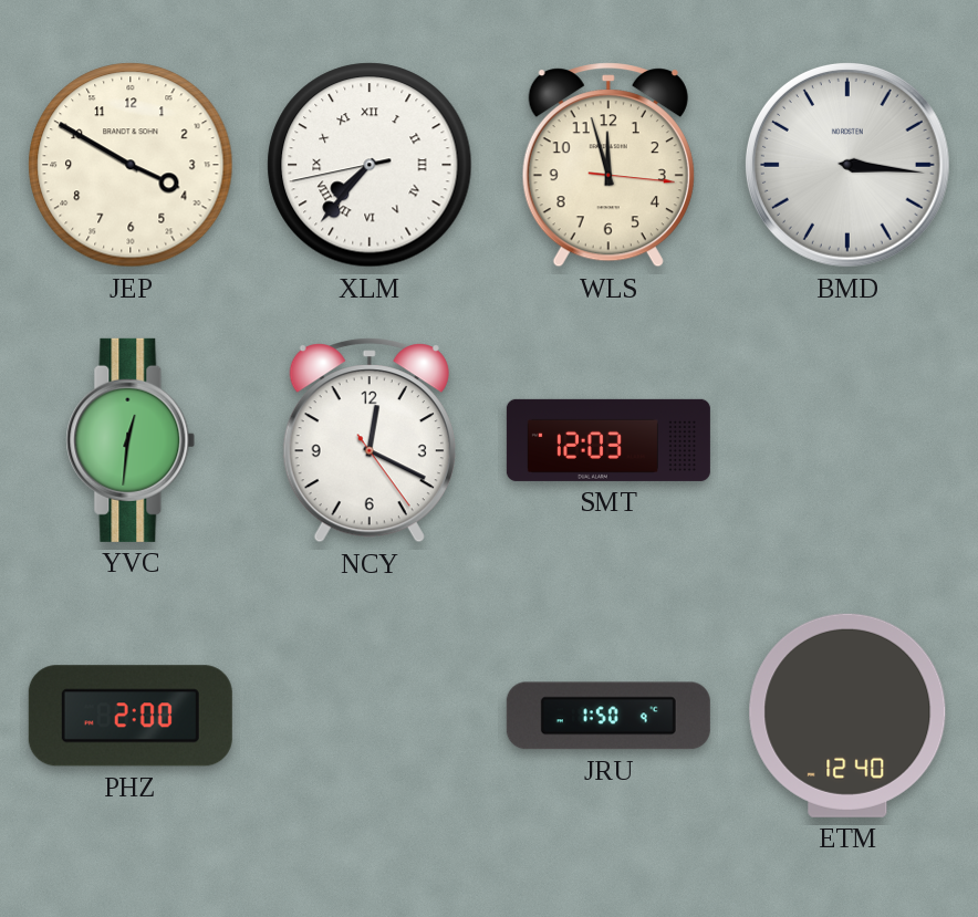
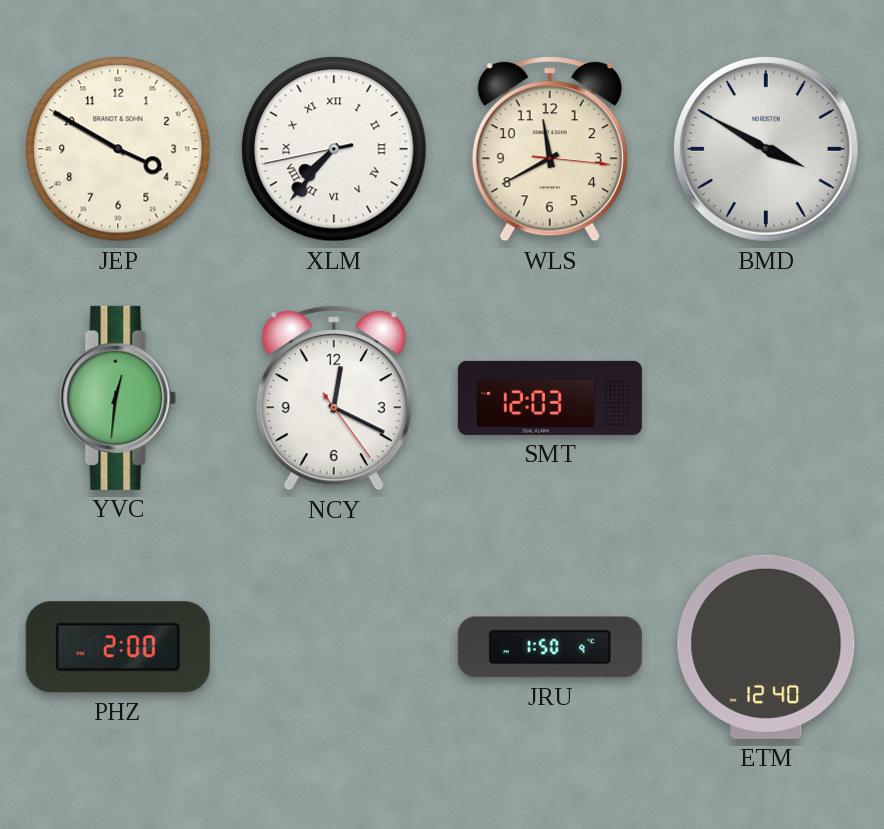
WLS: 11:57 -> 11:40
BMD: 3:16 -> 3:50
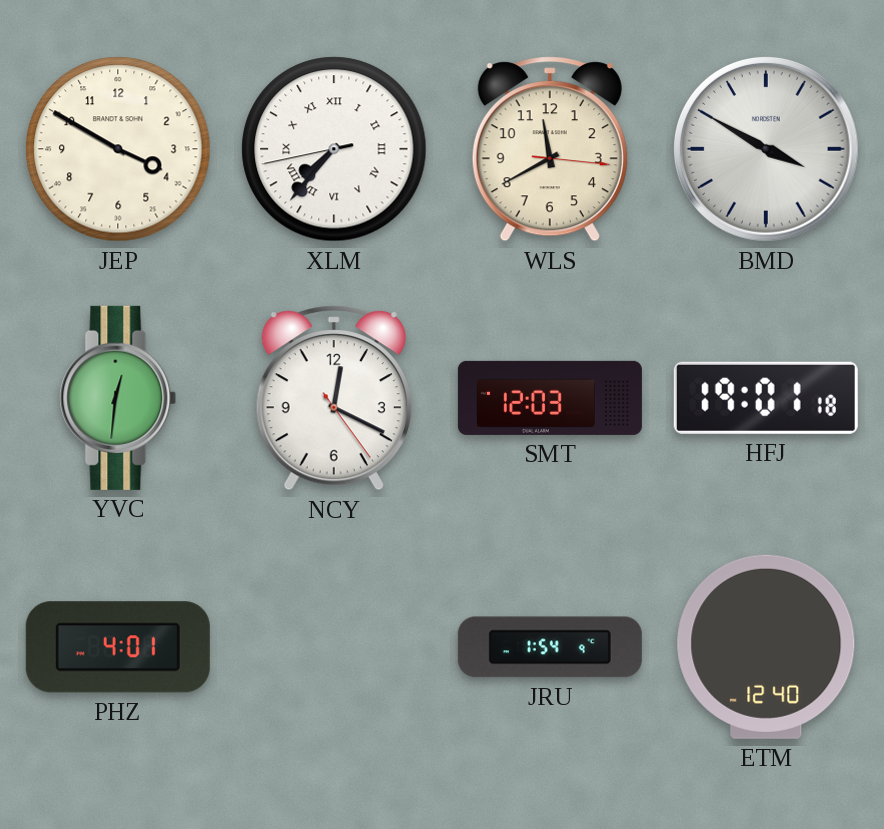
HFJ: none -> 19:01
PHZ: 2:00 -> 4:01
JRU: 1:50 -> 1:54
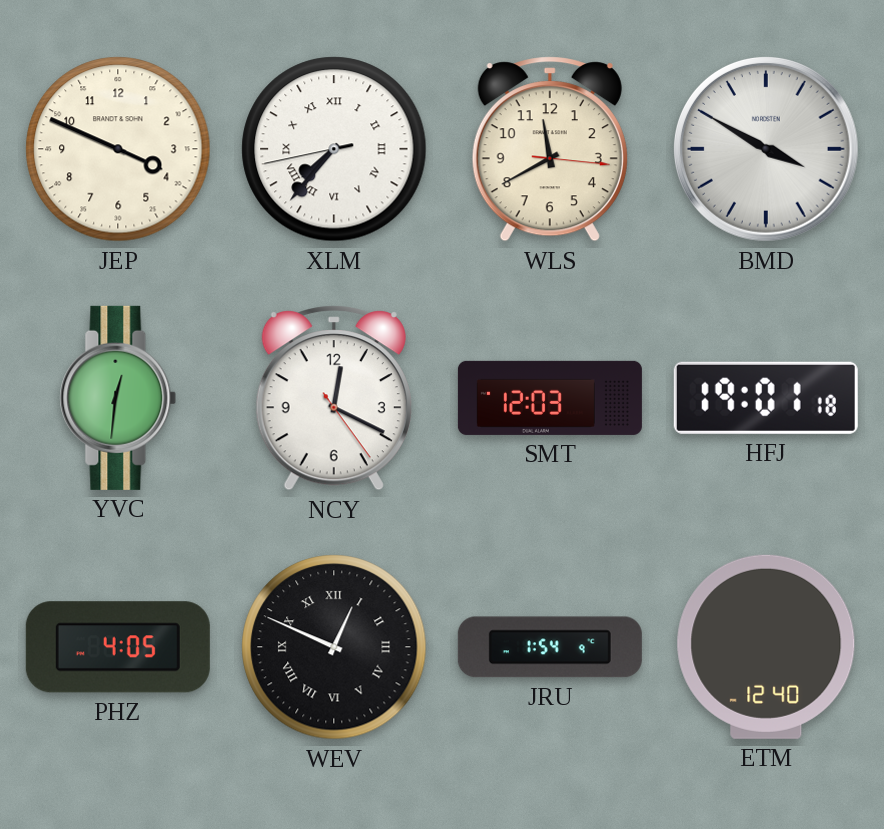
JEP: 3:50 -> 3:49
PHZ: 4:01 -> 4:05
WEV: none -> 12:49
